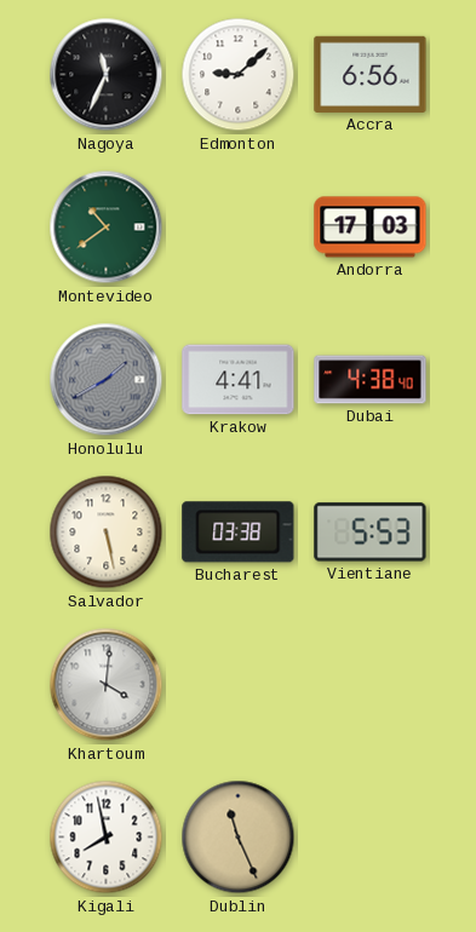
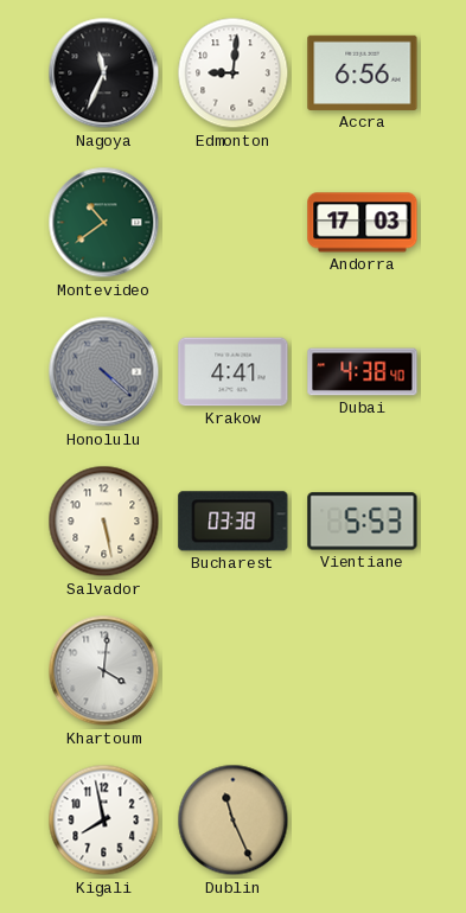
Edmonton: 9:08 -> 9:01
Honolulu: 1:40 -> 4:22
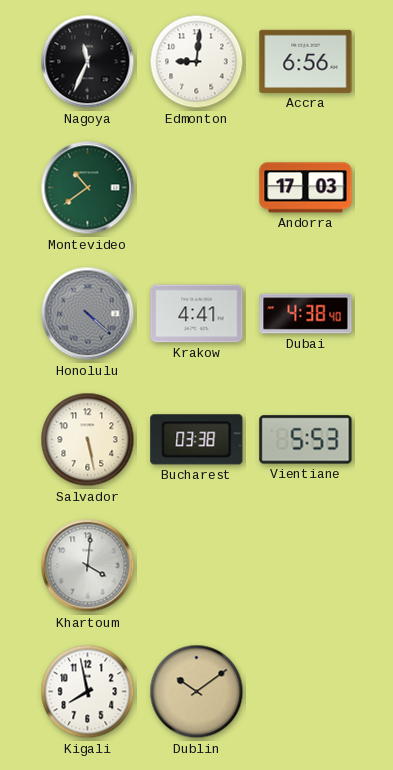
Dublin: 11:26 -> 10:09
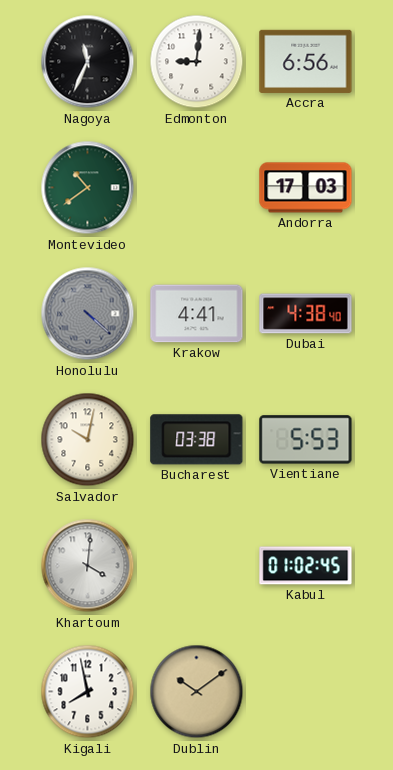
Salvador: 5:28 -> 10:02
Kabul: none -> 01:02
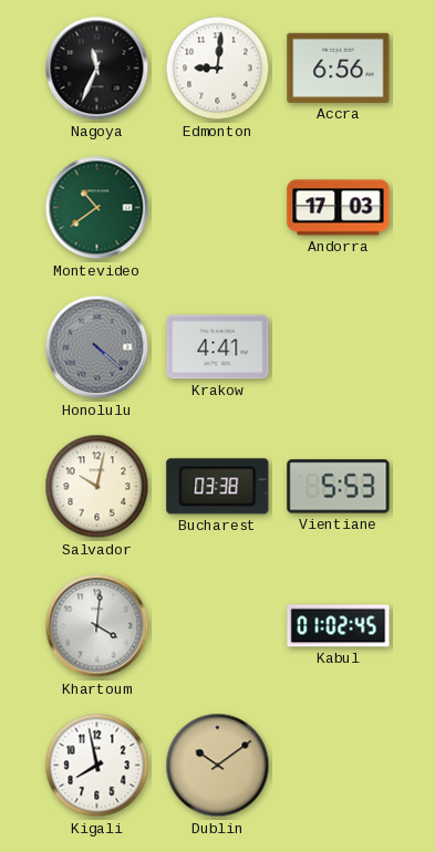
Dubai: 4:38 -> none
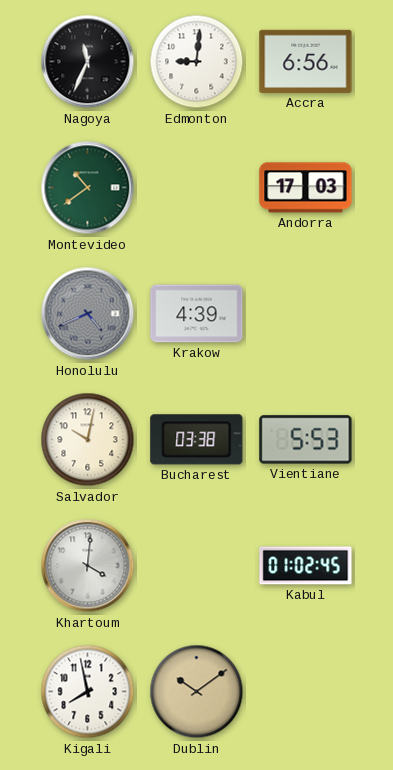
Honolulu: 4:22 -> 4:41
Krakow: 4:41 -> 4:39
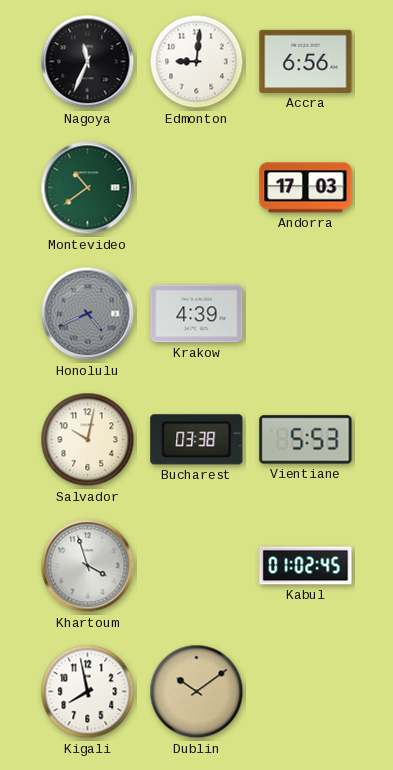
Khartoum: 4:01 -> 3:57
